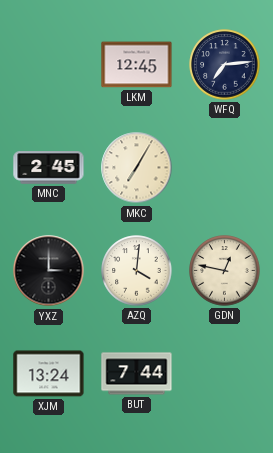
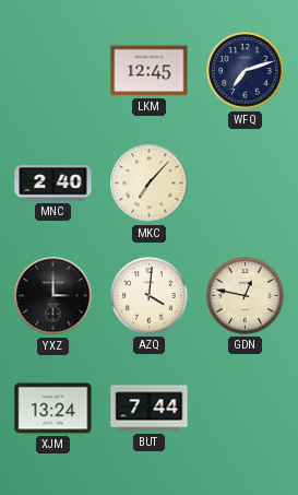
WFQ: 7:14 -> 7:12
MNC: 2:45 -> 2:40
MKC: 7:05 -> 7:07
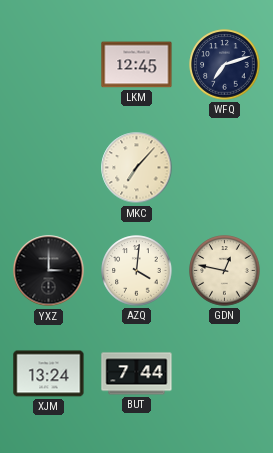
MNC: 2:40 -> none
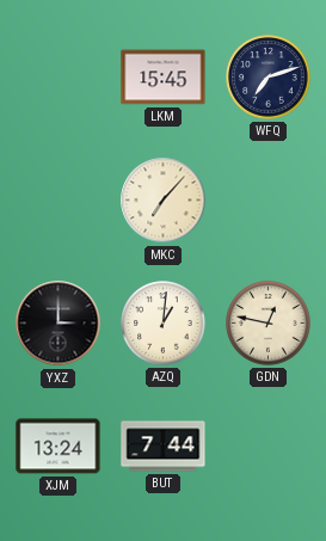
LKM: 12:45 -> 15:45
AZQ: 4:01 -> 1:01
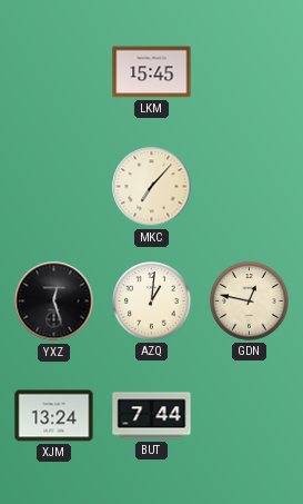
WFQ: 7:12 -> none
YXZ: 3:00 -> 12:27
